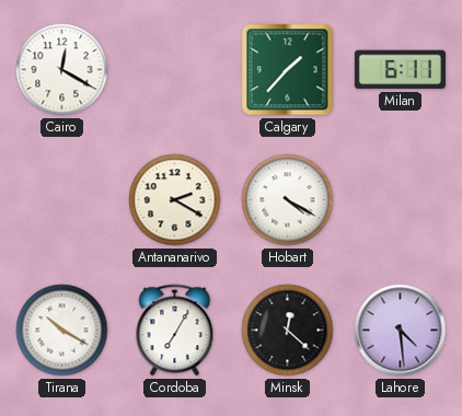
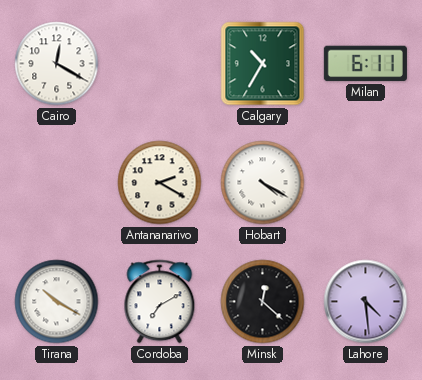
Calgary: 1:37 -> 10:35
Cordoba: 7:05 -> 7:10
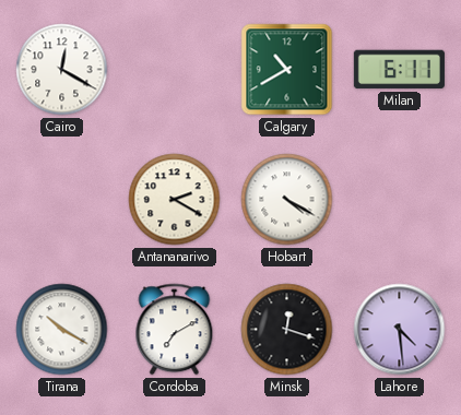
Calgary: 10:35 -> 10:40
Minsk: 12:22 -> 12:18
